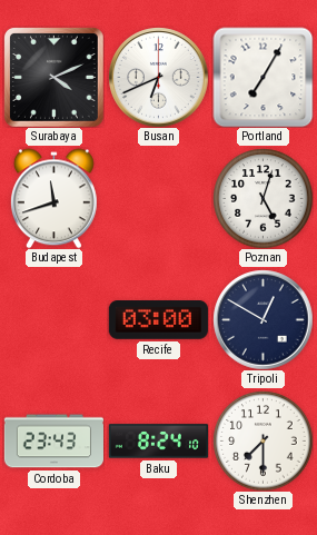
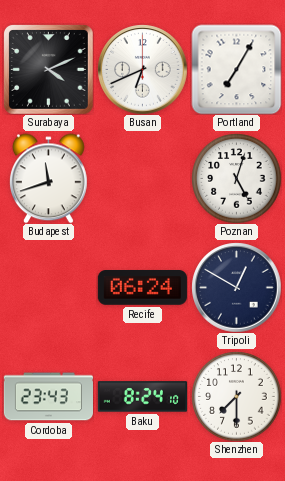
Recife: 03:00 -> 06:24
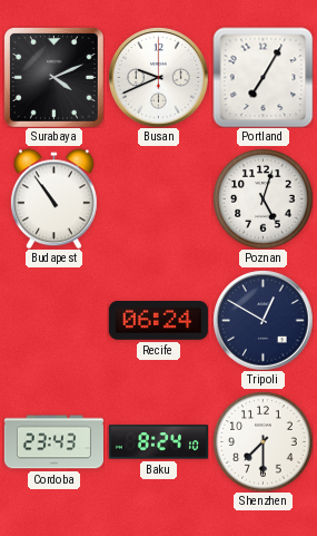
Busan: 6:41 -> 9:41
Budapest: 11:42 -> 10:54
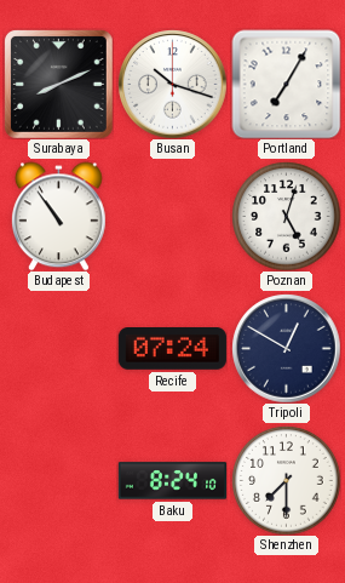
Surabaya: 4:11 -> 8:11
Busan: 9:41 -> 10:18
Recife: 06:24 -> 07:24
Cordoba: 23:43 -> none
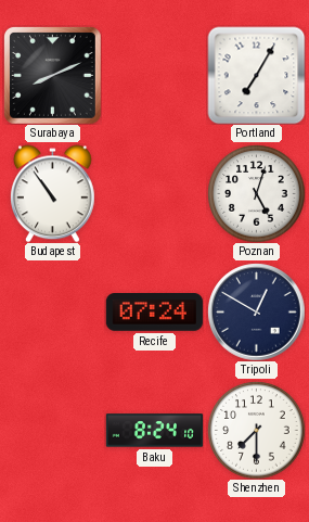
Busan: 10:18 -> none
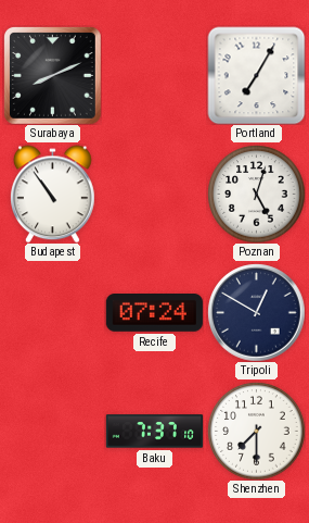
Baku: 8:24 -> 7:37
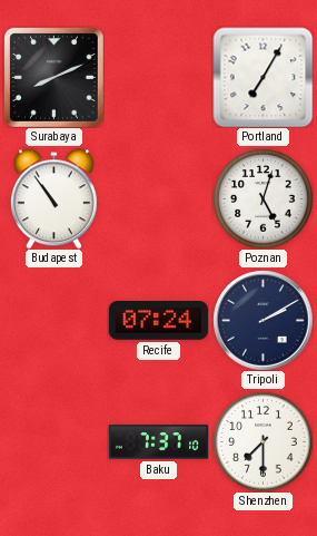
Tripoli: 12:50 -> 2:10
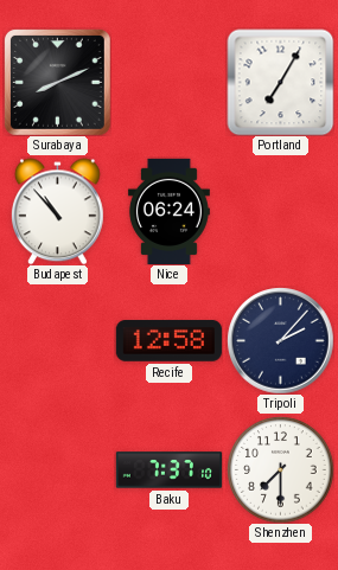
Budapest: 10:54 -> 10:53
Nice: none -> 06:24
Poznan: 5:03 -> none
Recife: 07:24 -> 12:58
Tripoli: 2:10 -> 2:07
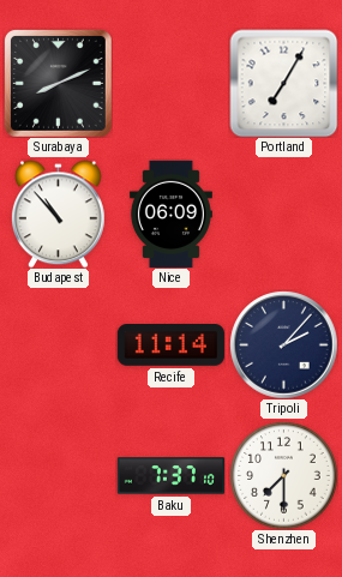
Nice: 06:24 -> 06:09
Recife: 12:58 -> 11:14
